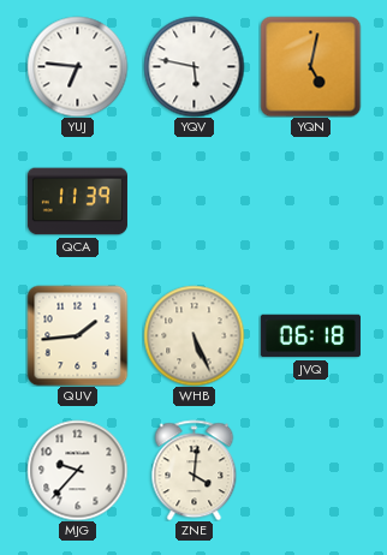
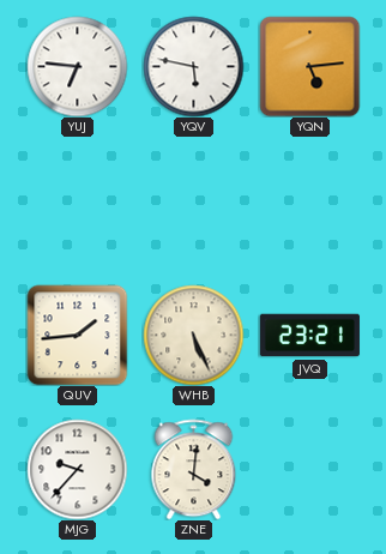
YQN: 5:02 -> 5:14
QCA: 11:39 -> none
JVQ: 06:18 -> 23:21
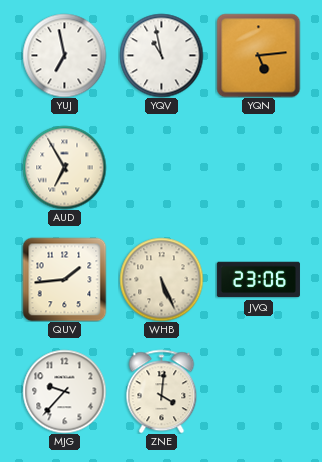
YUJ: 6:46 -> 6:58
YQV: 5:47 -> 10:58
AUD: none -> 6:55
JVQ: 23:21 -> 23:06
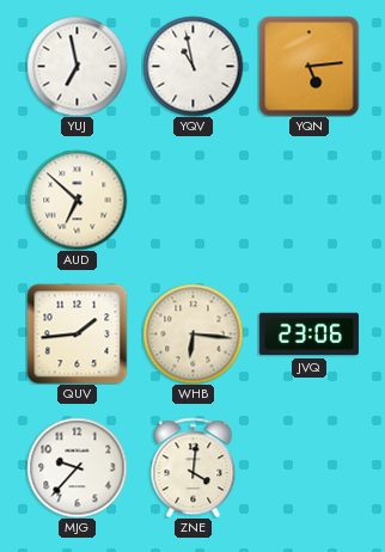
AUD: 6:55 -> 6:52
WHB: 5:26 -> 6:16
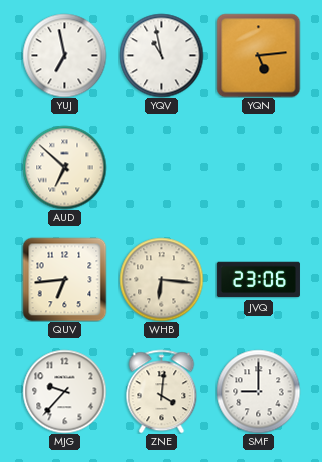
QUV: 1:44 -> 6:44
SMF: none -> 9:00
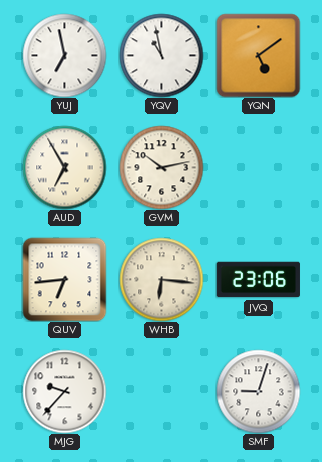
YQN: 5:14 -> 5:09
AUD: 6:52 -> 6:55
GVM: none -> 10:13
ZNE: 4:01 -> none
SMF: 9:00 -> 9:03
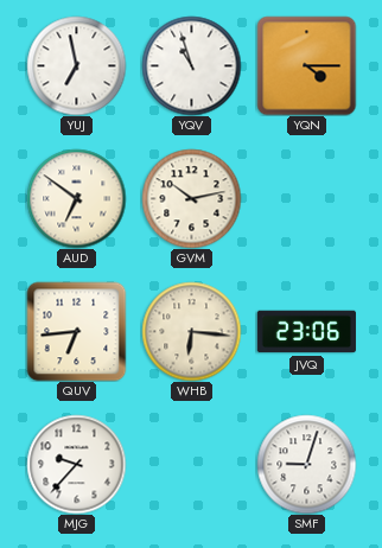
YQV: 10:58 -> 10:57
YQN: 5:09 -> 4:15
AUD: 6:55 -> 6:51
